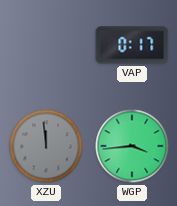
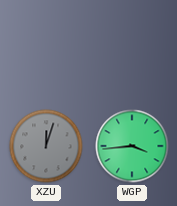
VAP: 0:17 -> none
XZU: 11:59 -> 12:03
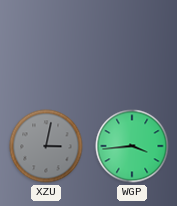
XZU: 12:03 -> 3:02
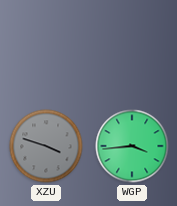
XZU: 3:02 -> 3:48
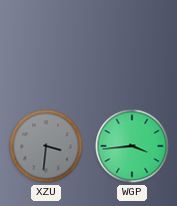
XZU: 3:48 -> 3:31
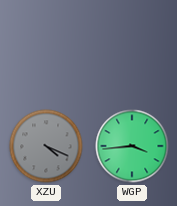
XZU: 3:31 -> 4:19
